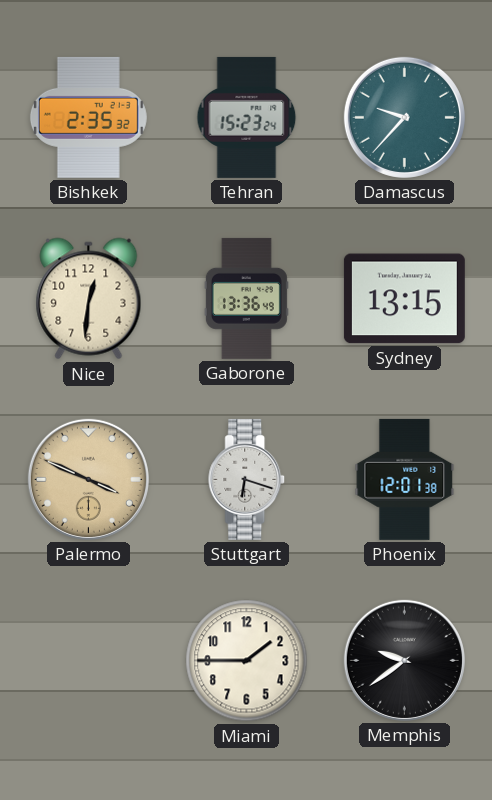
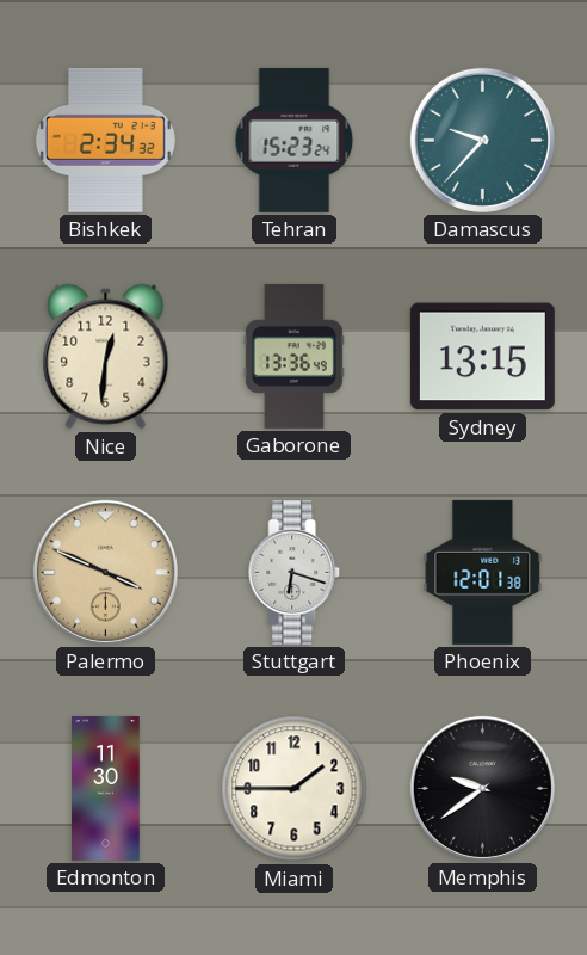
Bishkek: 2:35 -> 2:34
Edmonton: none -> 11:30
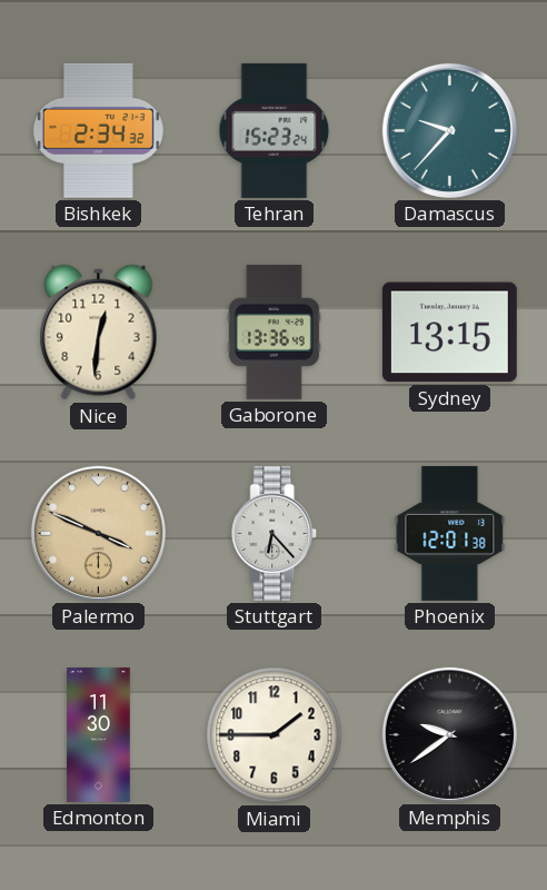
Stuttgart: 6:18 -> 6:23
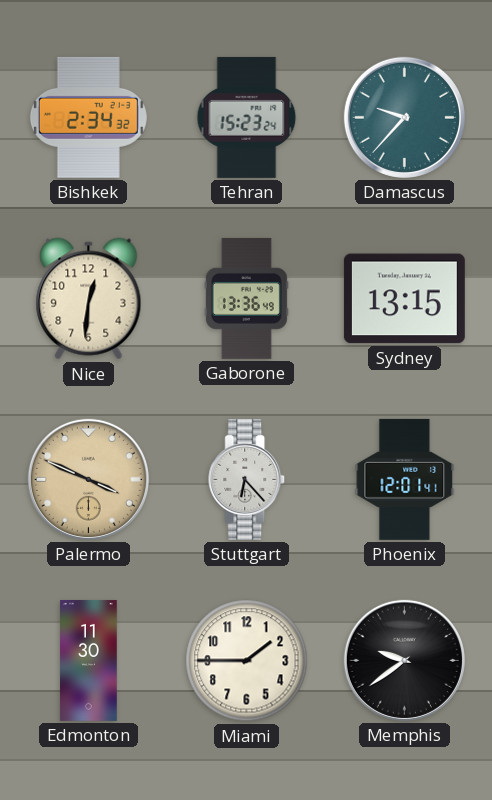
Phoenix: 12:01:38 -> 12:01:41
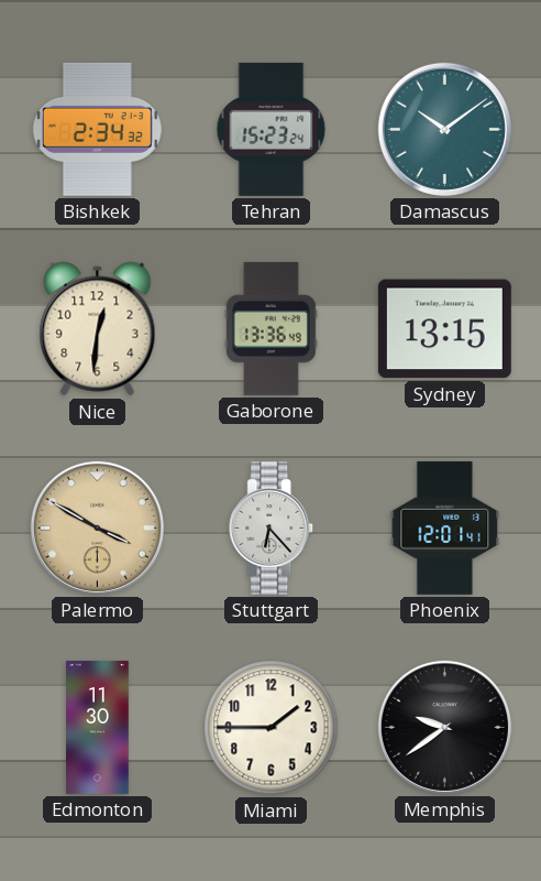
Damascus: 9:37 -> 10:09
Palermo: 3:49 -> 3:50
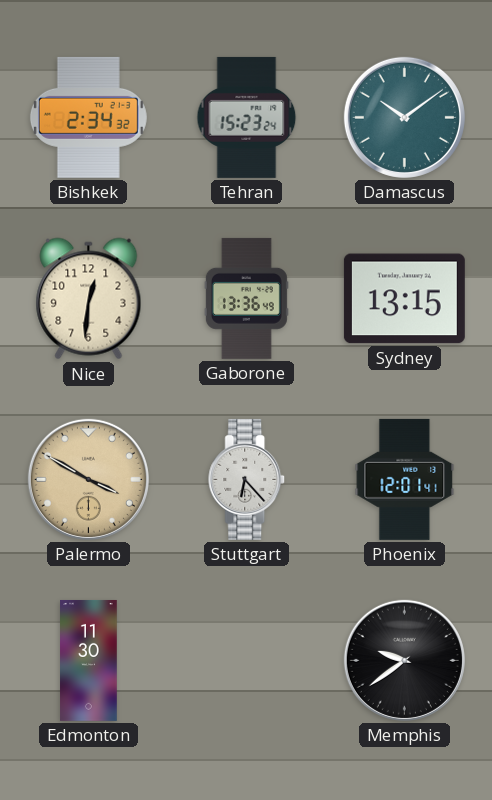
Miami: 1:45 -> none
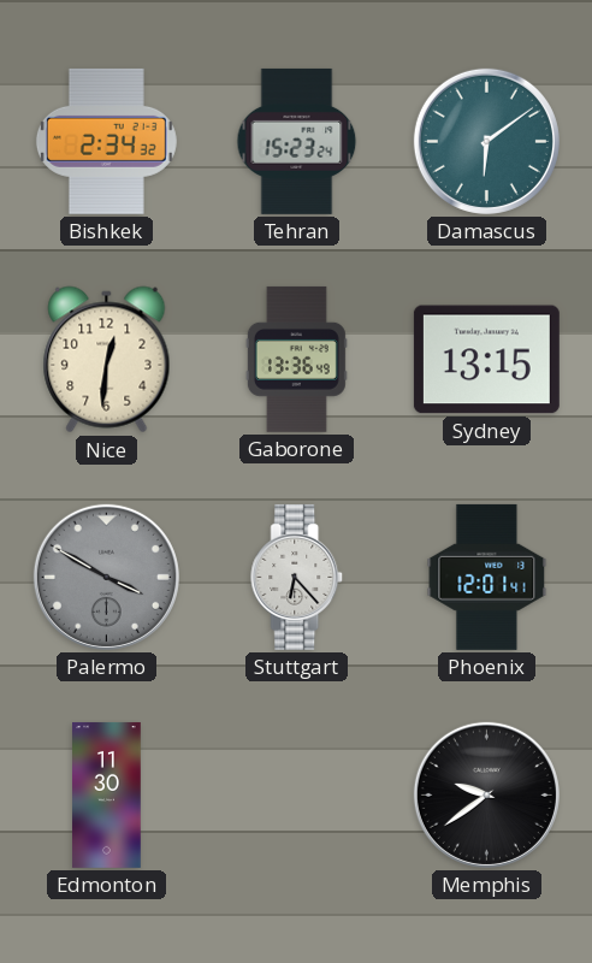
Damascus: 10:09 -> 6:09
Palermo dial: champagne -> grey
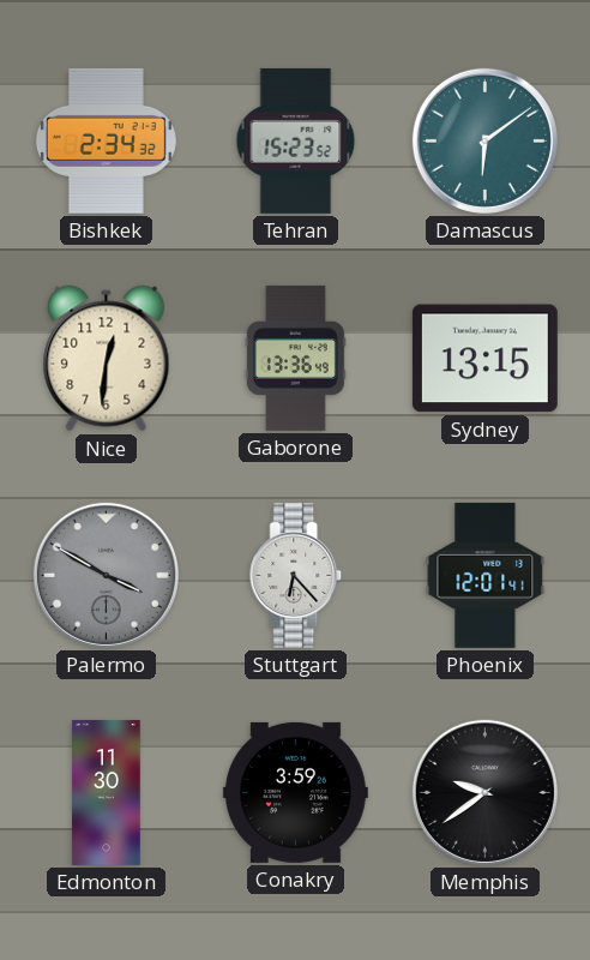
Tehran: 15:23:24 -> 15:23:52
Conakry: none -> 3:59
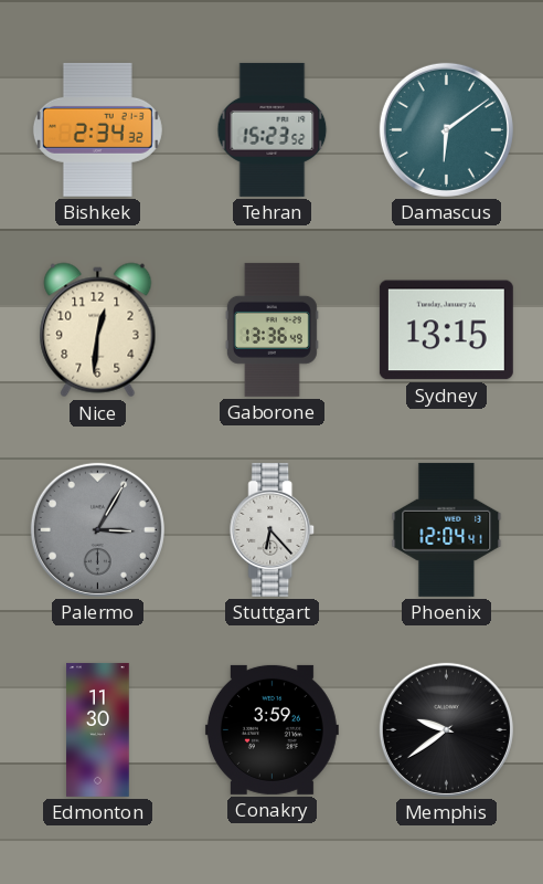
Palermo: 3:50 -> 3:05
Phoenix: 12:01 -> 12:04
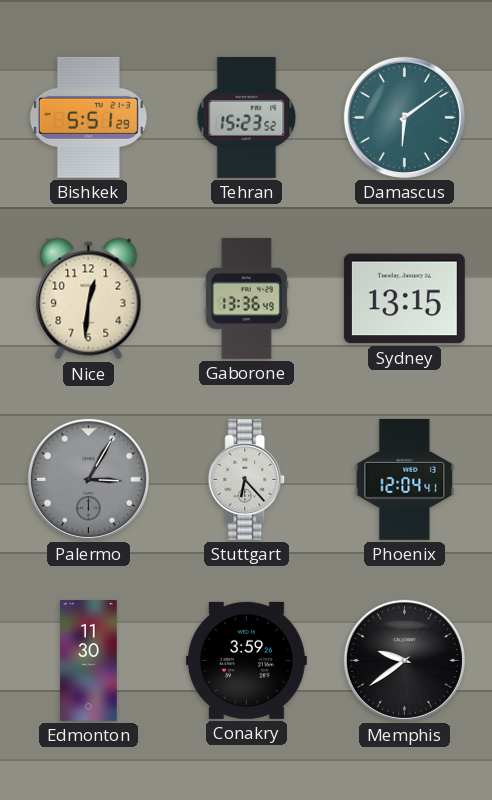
Bishkek: 2:34 -> 5:51
